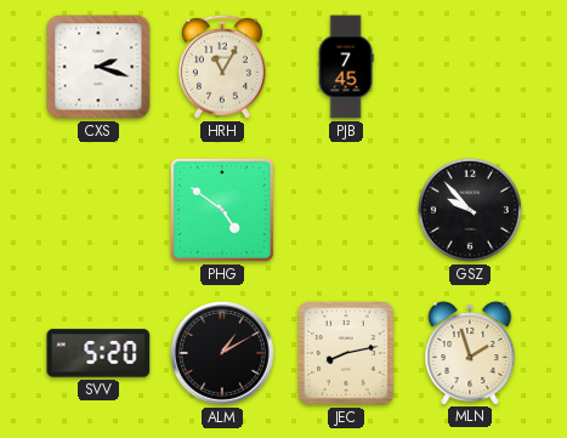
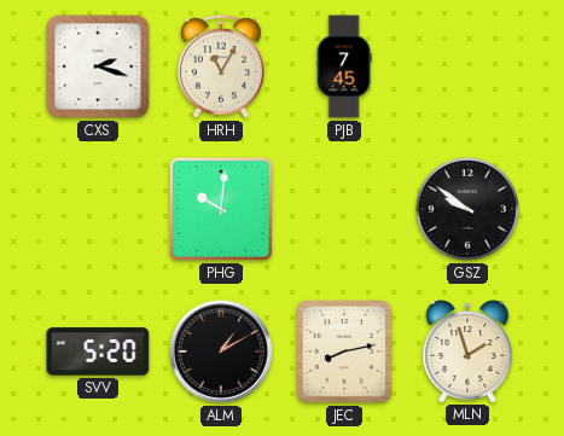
PHG: 4:51 -> 10:01
GSZ: 9:53 -> 9:51
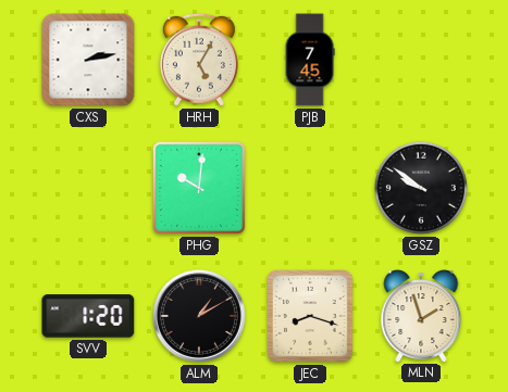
CXS: 2:18 -> 2:13
HRH: 11:05 -> 5:05
SVV: 5:20 -> 1:20
JEC: 8:13 -> 8:18
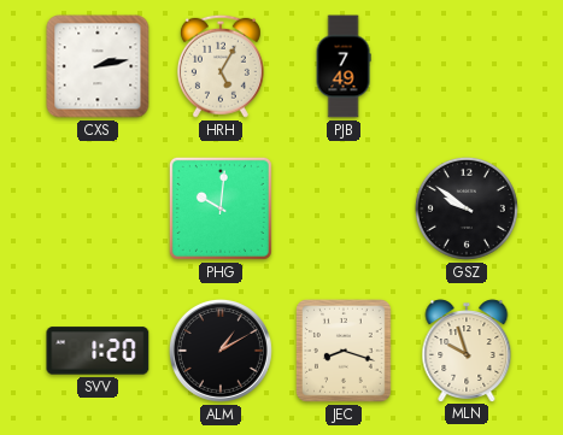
PJB: 7:45 -> 7:49
MLN: 1:57 -> 9:57
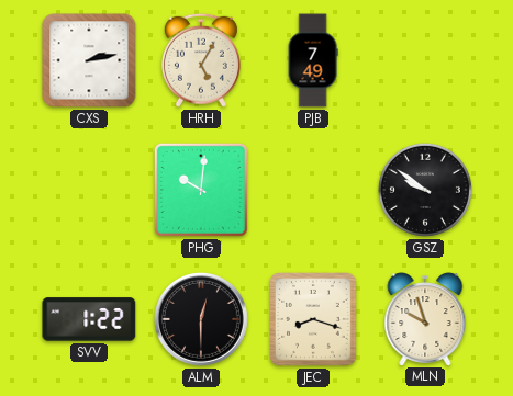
SVV: 1:20 -> 1:22
ALM: 1:10 -> 12:30
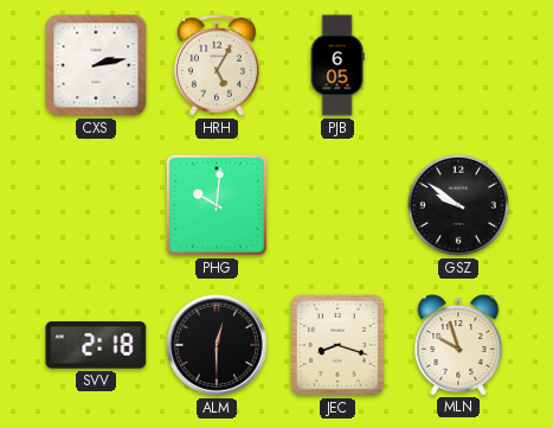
PJB: 7:49 -> 6:05
SVV: 1:22 -> 2:18
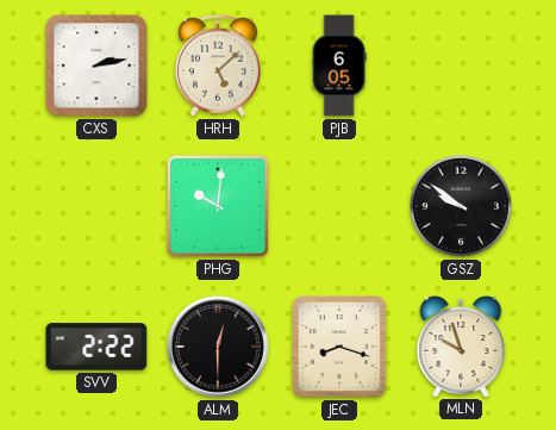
HRH: 5:05 -> 5:08
SVV: 2:18 -> 2:22
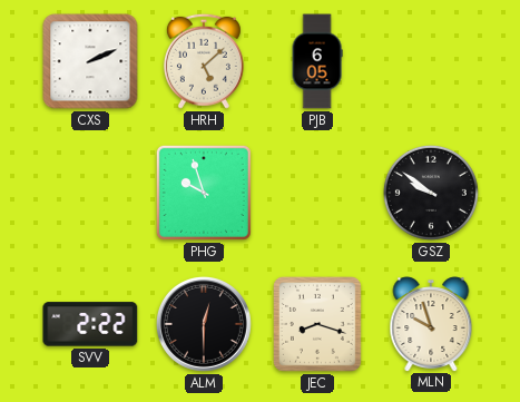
CXS: 2:13 -> 2:11
PHG: 10:01 -> 9:57
